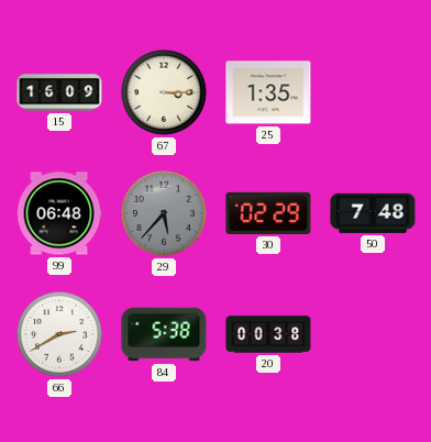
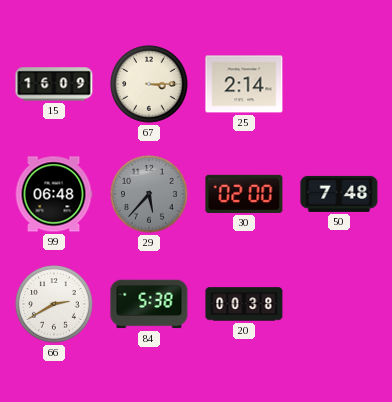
25: 1:35 -> 2:14
30: 02:29 -> 02:00
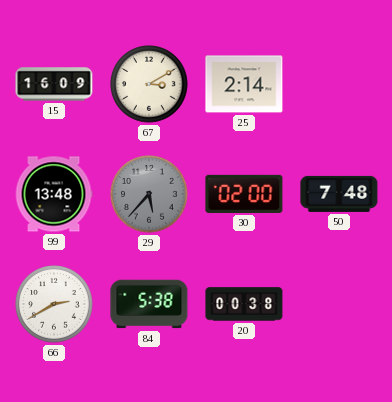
67: 3:15 -> 3:10
99: 06:48 -> 13:48
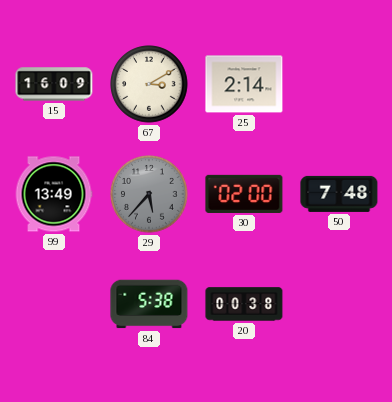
99: 13:48 -> 13:49
66: 2:40 -> none
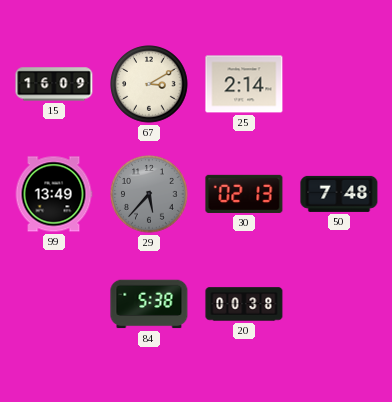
30: 02:00 -> 02:13
